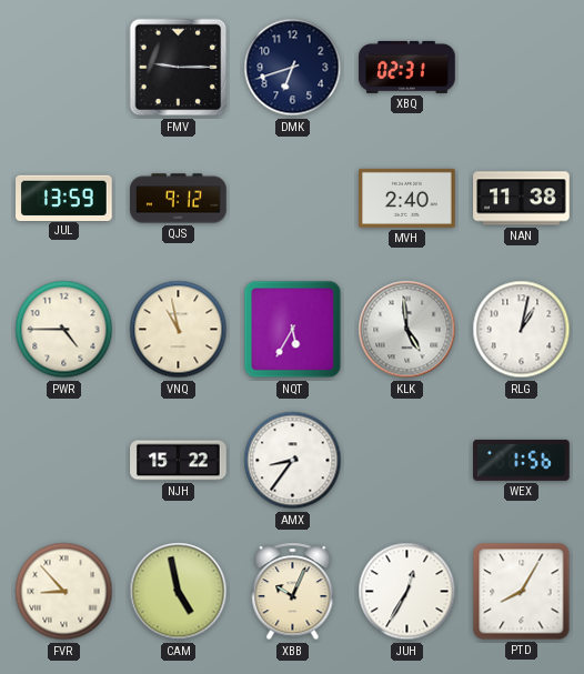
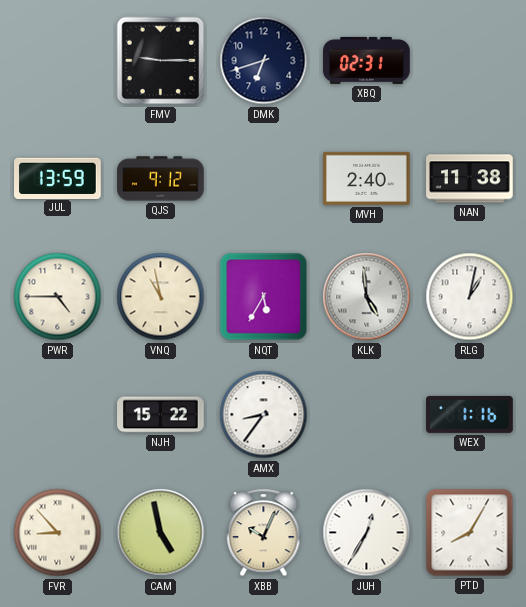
WEX: 1:56 -> 1:16
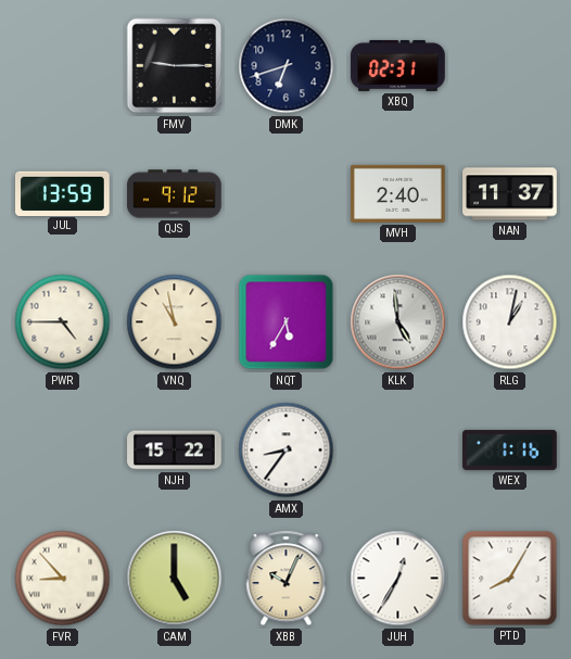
NAN: 11:38 -> 11:37
CAM: 4:58 -> 5:00
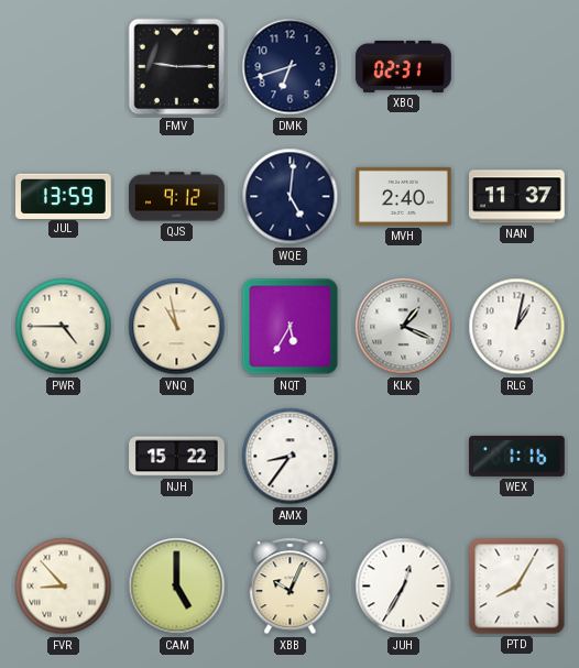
WQE: none -> 5:01
KLK: 4:59 -> 1:19
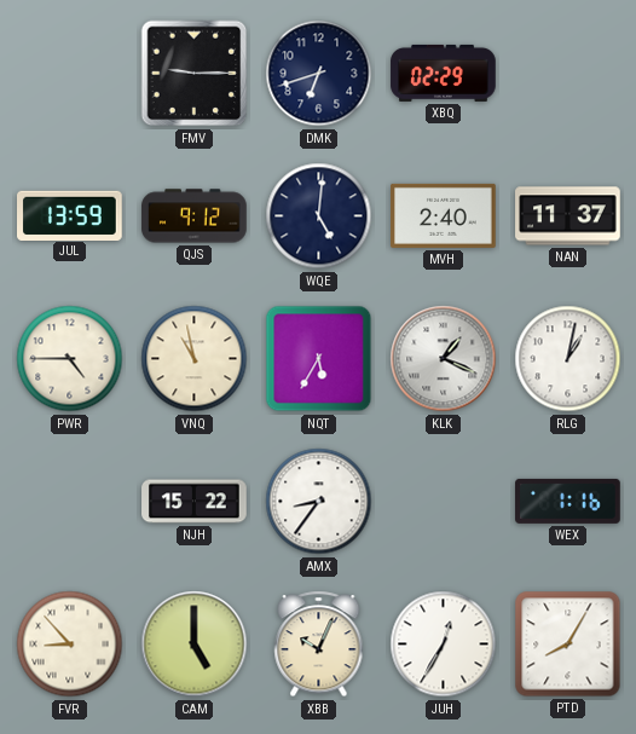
XBQ: 02:31 -> 02:29
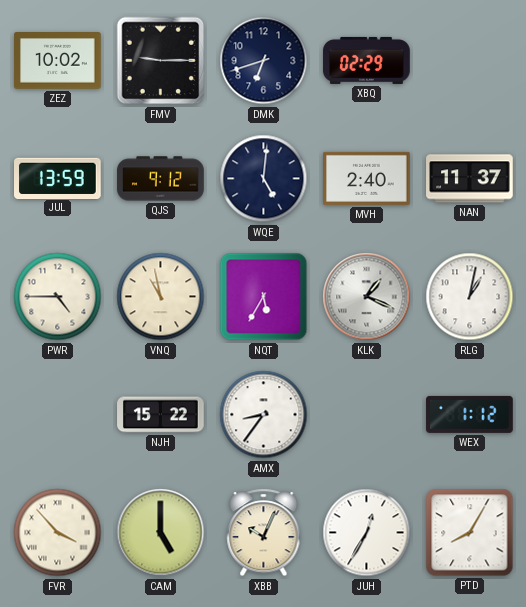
ZEZ: none -> 10:02
WEX: 1:16 -> 1:12
FVR: 8:53 -> 3:53
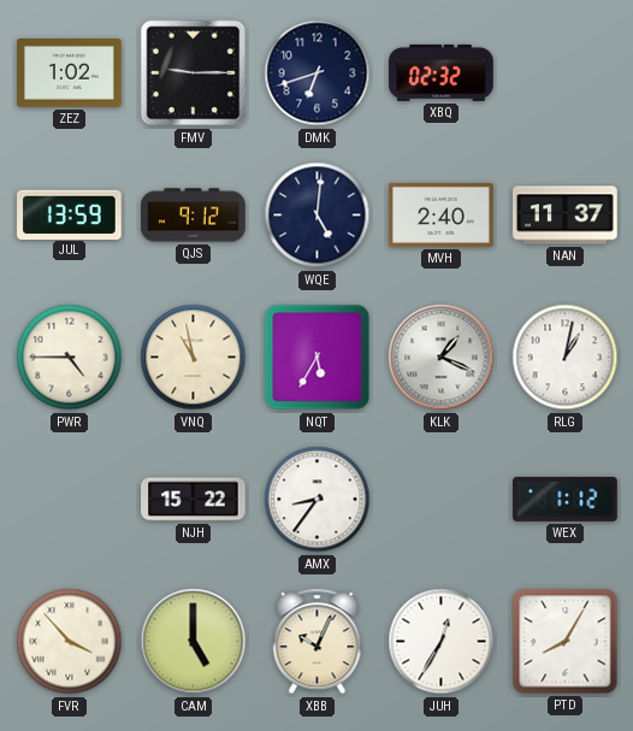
ZEZ: 10:02 -> 1:02
XBQ: 02:29 -> 02:32
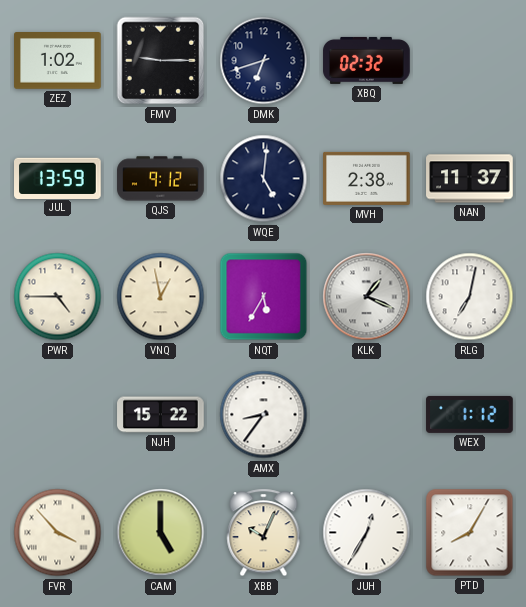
MVH: 2:40 -> 2:38
VNQ: 10:58 -> 12:58
RLG: 1:02 -> 7:02
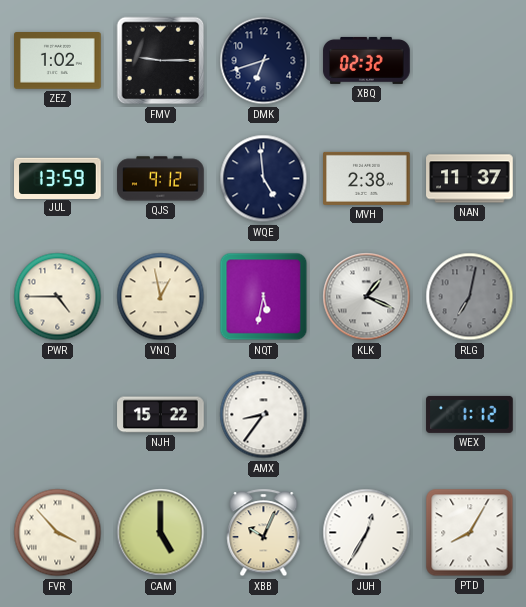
WQE: 5:01 -> 4:59
NQT: 5:35 -> 5:32
RLG dial: white -> grey
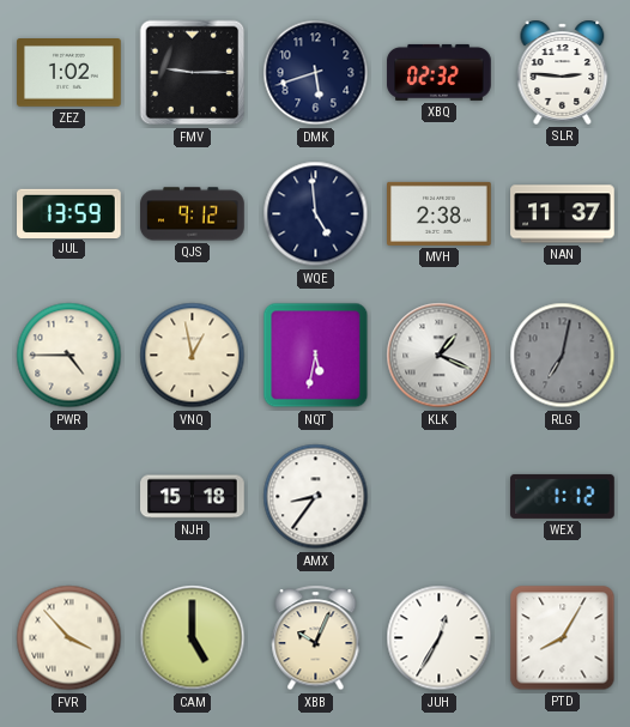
DMK: 6:42 -> 5:42
SLR: none -> 2:46
NJH: 15:22 -> 15:18
